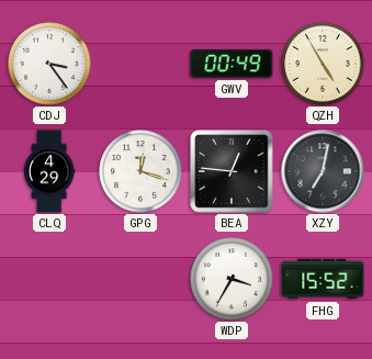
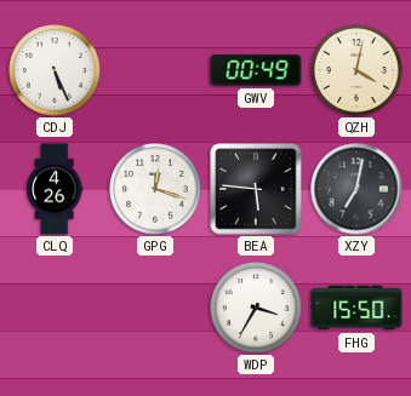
CDJ: 3:24 -> 5:26
QZH: 4:55 -> 4:02
CLQ: 4:29 -> 4:26
BEA: 12:46 -> 5:46
FHG: 15:52 -> 15:50
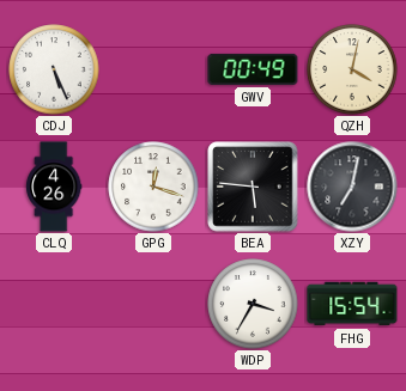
FHG: 15:50 -> 15:54
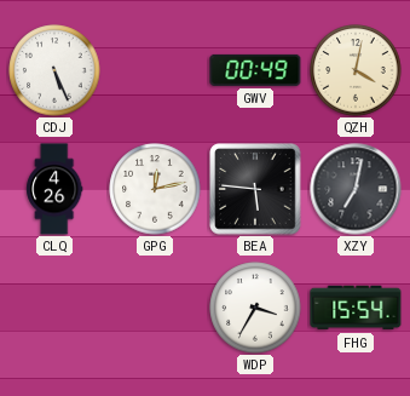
GPG: 12:18 -> 12:13
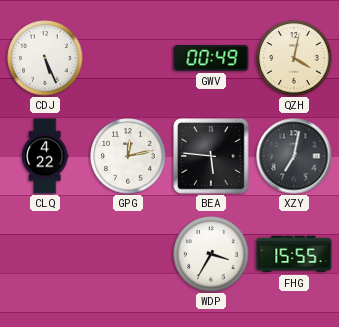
CLQ: 4:26 -> 4:22
FHG: 15:54 -> 15:55
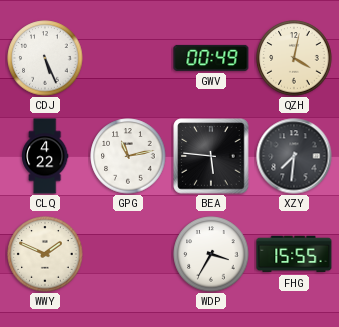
GPG: 12:13 -> 11:13
XZY: 7:02 -> 7:31
WWY: none -> 1:49
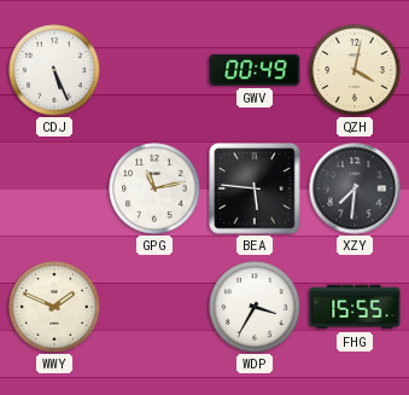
CLQ: 4:22 -> none
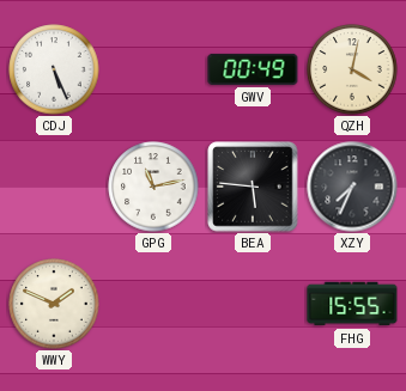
XZY: 7:31 -> 7:34
WDP: 3:35 -> none
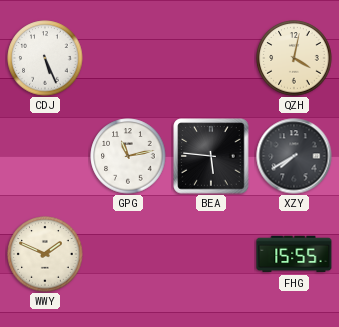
GWV: 00:49 -> none
XZY: 7:34 -> 7:40
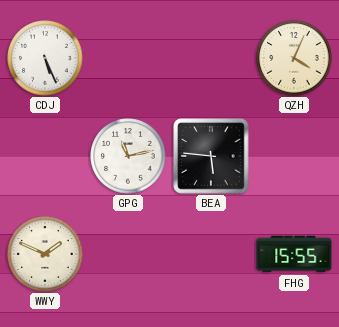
QZH: 4:02 -> 4:04
XZY: 7:40 -> none
